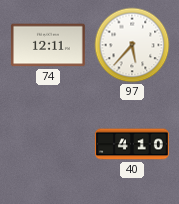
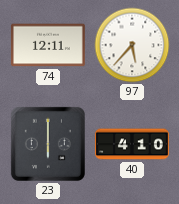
23: none -> 6:00
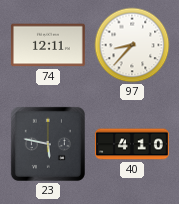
97: 5:37 -> 8:37
23: 6:00 -> 5:47
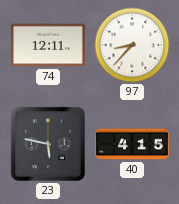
40: 4:10 -> 4:15
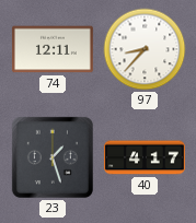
23: 5:47 -> 1:27
40: 4:15 -> 4:17
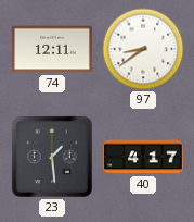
97: 8:37 -> 8:39
23: 1:27 -> 1:29
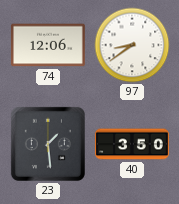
74: 12:11 -> 12:06
40: 4:17 -> 3:50
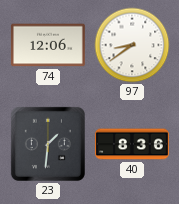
23: 1:29 -> 1:31
40: 3:50 -> 8:36
